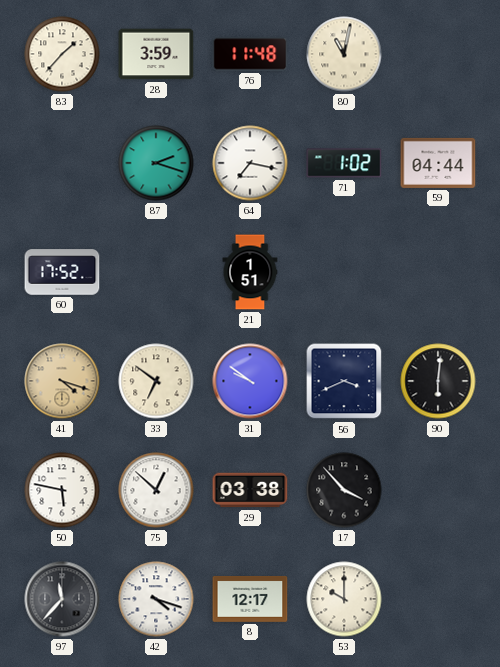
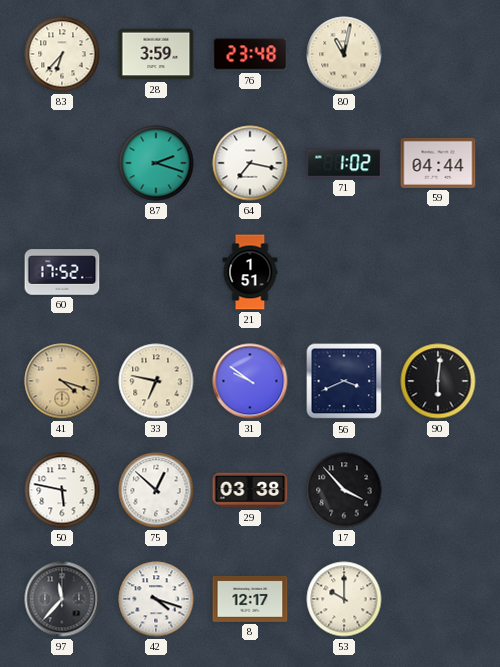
83: 1:37 -> 6:37
76: 11:48 -> 23:48
33: 6:51 -> 6:47
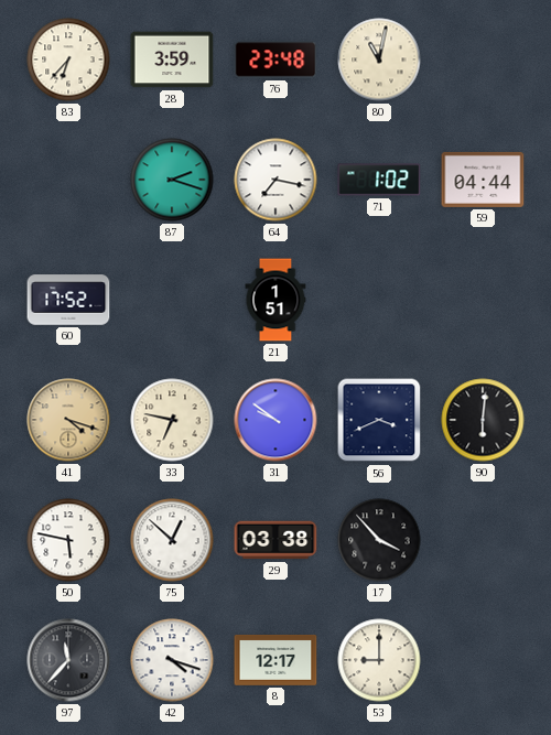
53: 10:00 -> 9:00
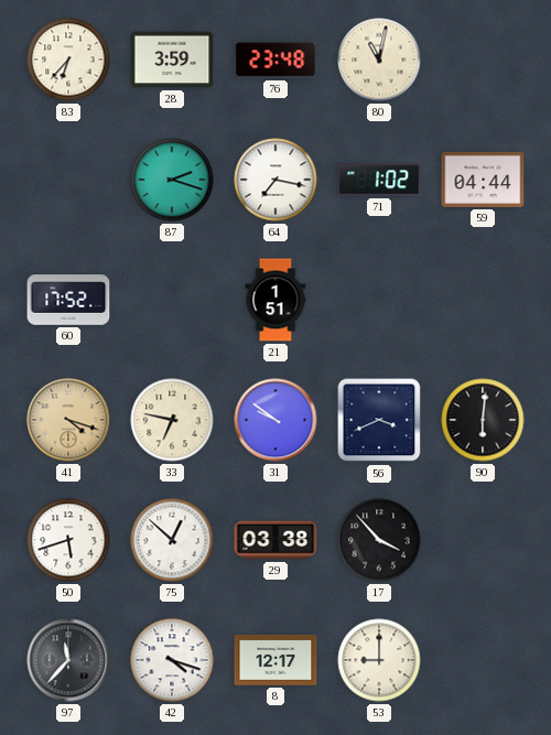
50: 5:47 -> 5:42
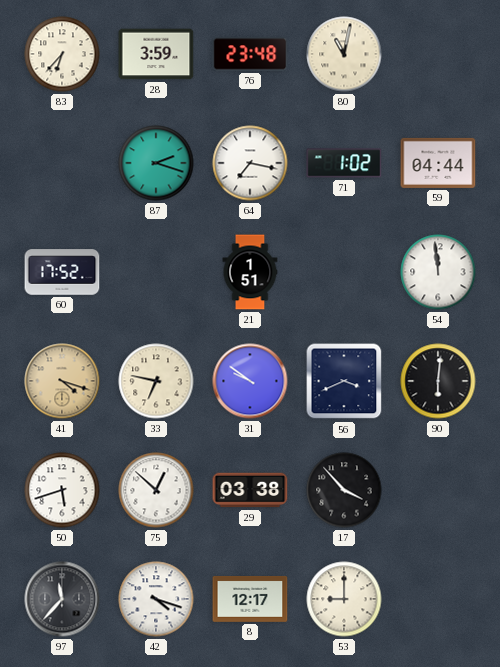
54: none -> 11:59
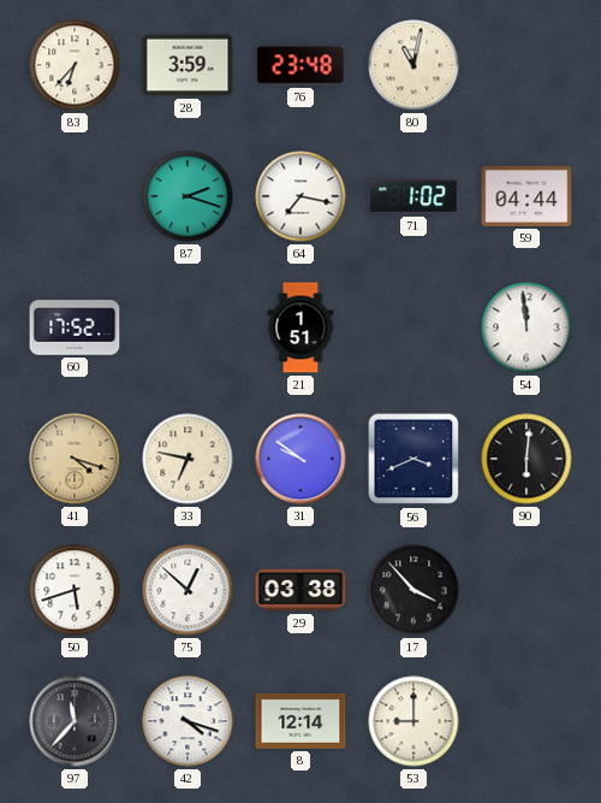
8: 12:17 -> 12:14
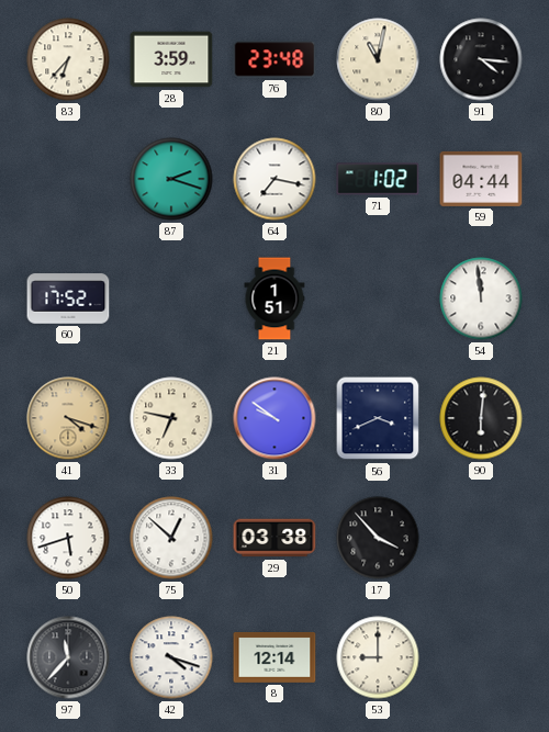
91: none -> 4:16
